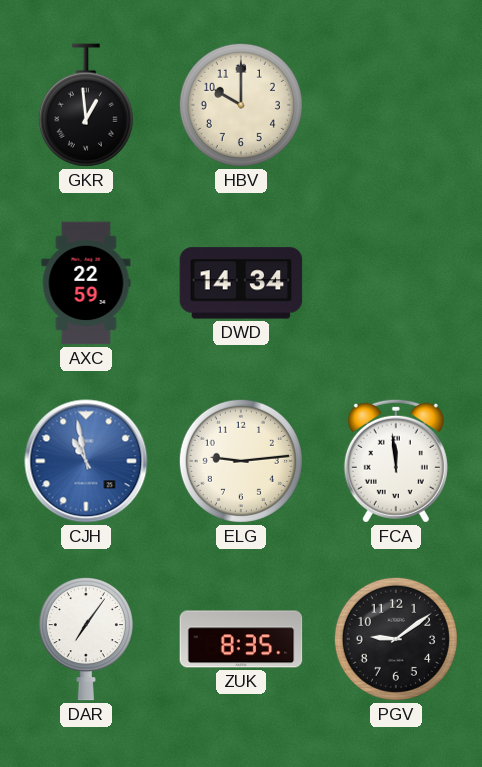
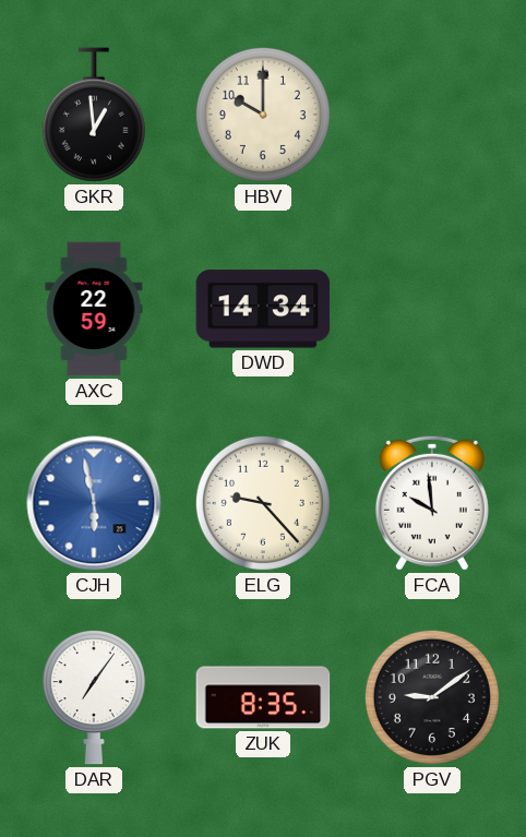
CJH: 10:58 -> 5:58
ELG: 9:14 -> 9:23
FCA: 11:59 -> 9:59
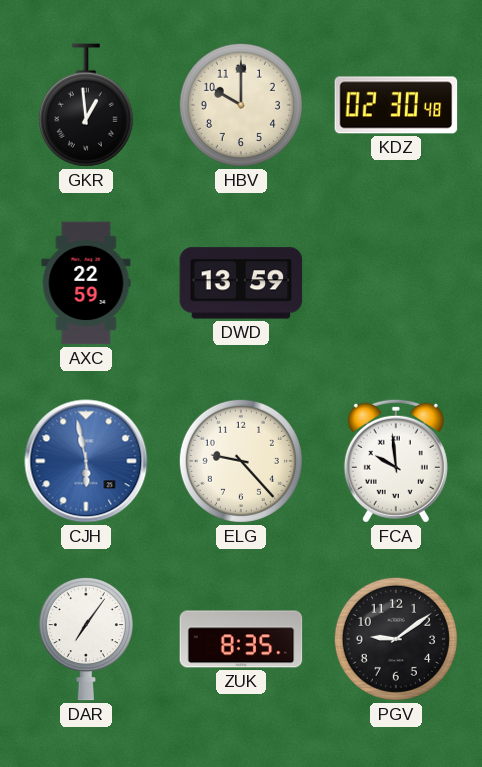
KDZ: none -> 02:30
DWD: 14:34 -> 13:59
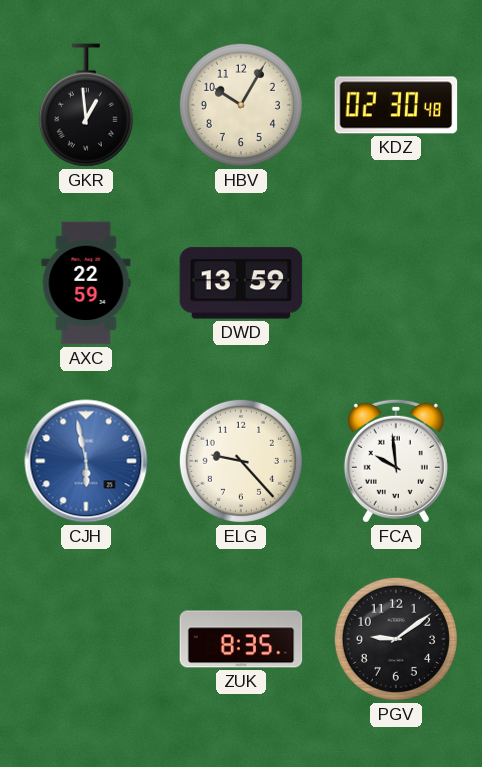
HBV: 10:00 -> 10:05
DAR: 7:06 -> none
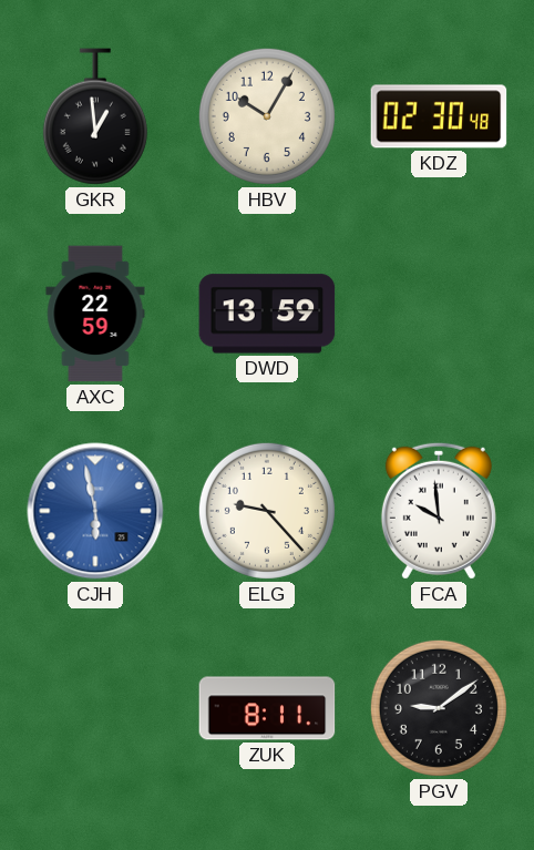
ZUK: 8:35 -> 8:11
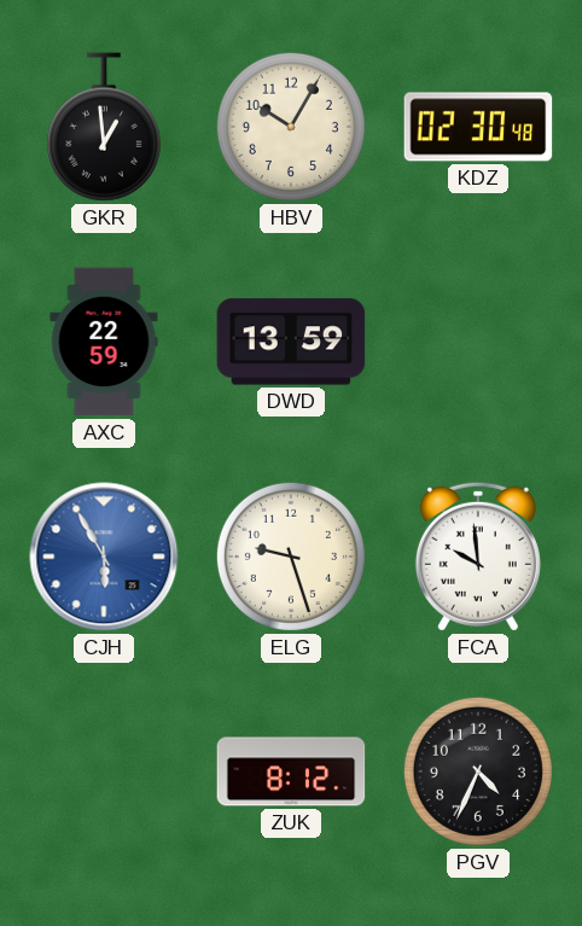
CJH: 5:58 -> 5:55
ELG: 9:23 -> 9:27
ZUK: 8:11 -> 8:12
PGV: 9:09 -> 4:34
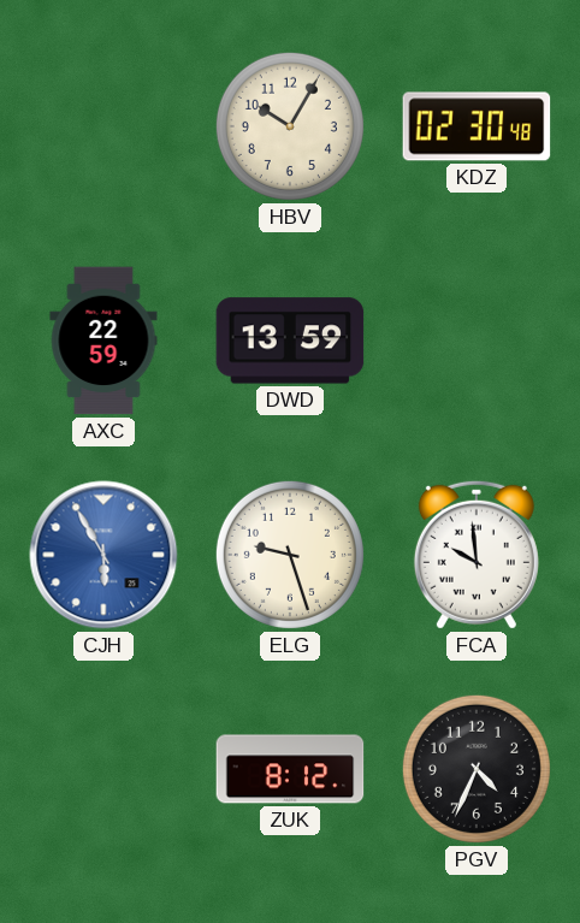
GKR: 12:59 -> none
